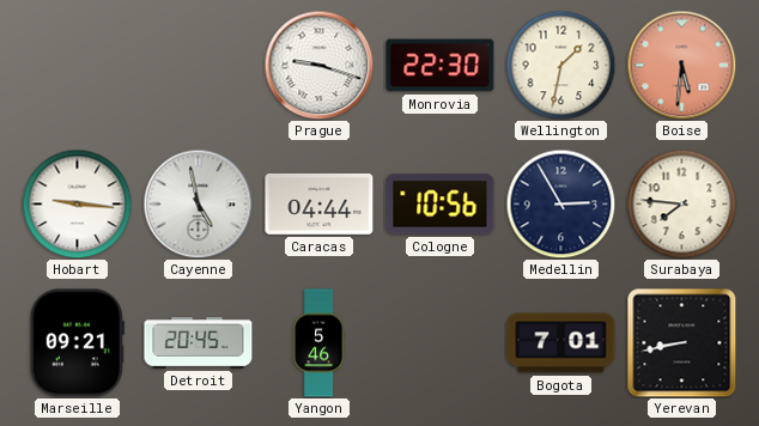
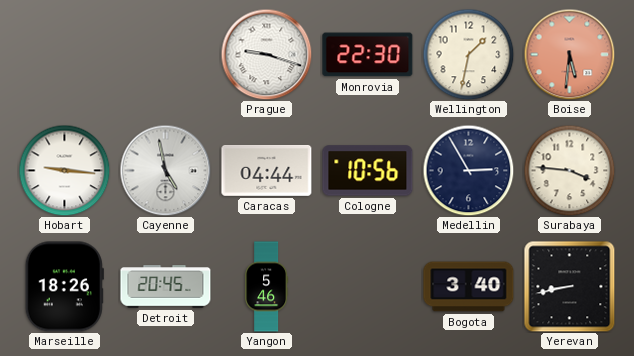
Surabaya: 7:46 -> 3:46
Marseille: 09:21 -> 18:26
Bogota: 7:01 -> 3:40
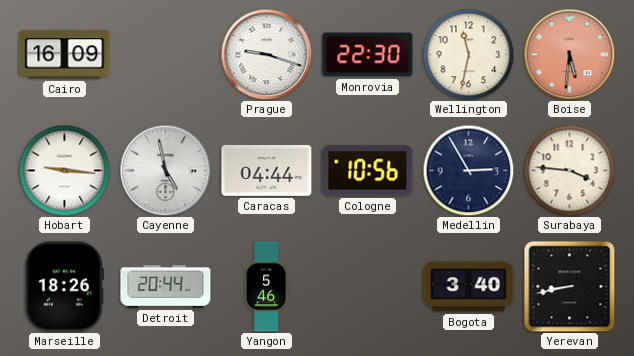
Cairo: none -> 16:09
Wellington: 1:32 -> 11:32
Detroit: 20:45 -> 20:44
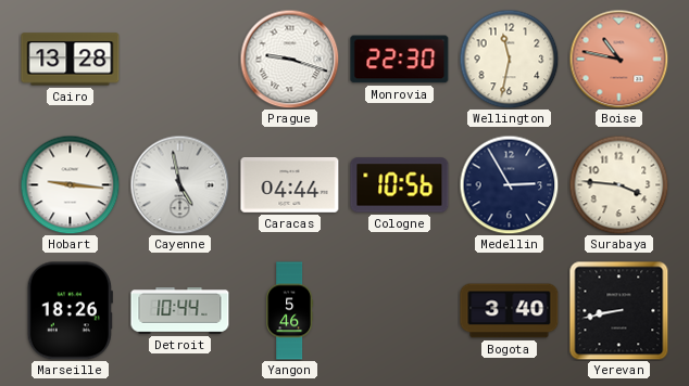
Cairo: 16:09 -> 13:28
Boise: 5:31 -> 10:47
Detroit: 20:44 -> 10:44
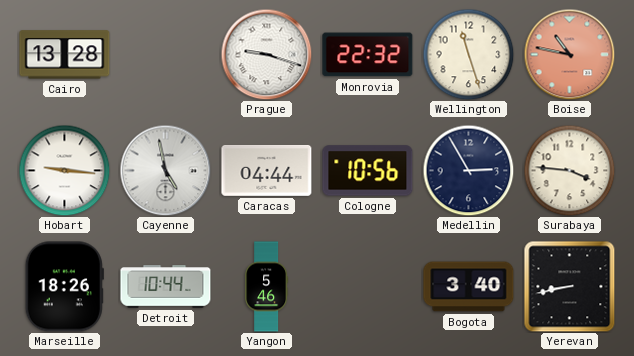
Monrovia: 22:30 -> 22:32
Wellington: 11:32 -> 11:27
